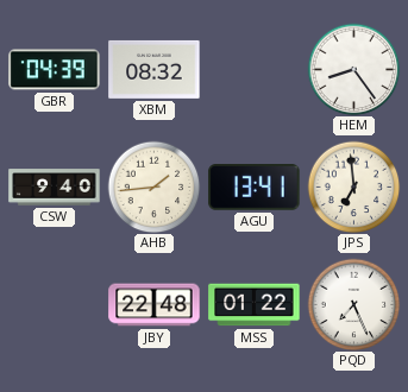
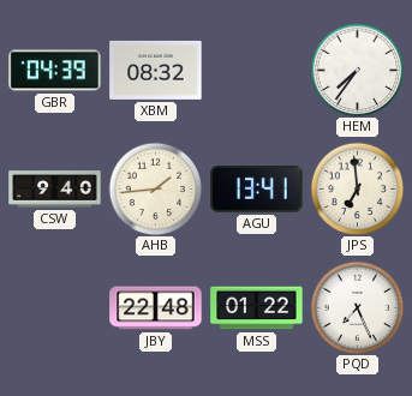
HEM: 8:24 -> 7:36
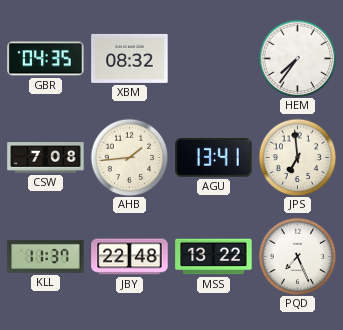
GBR: 04:39 -> 04:35
CSW: 9:40 -> 7:08
KLL: none -> 11:37
MSS: 01:22 -> 13:22
